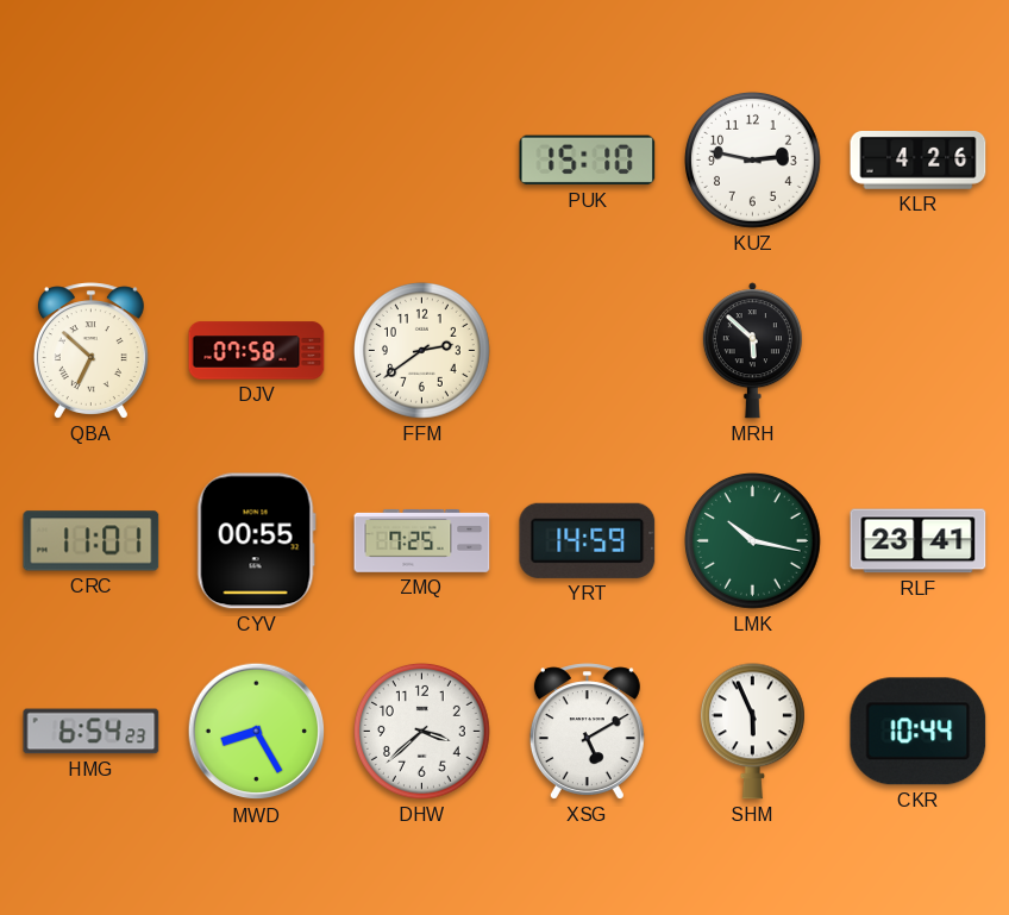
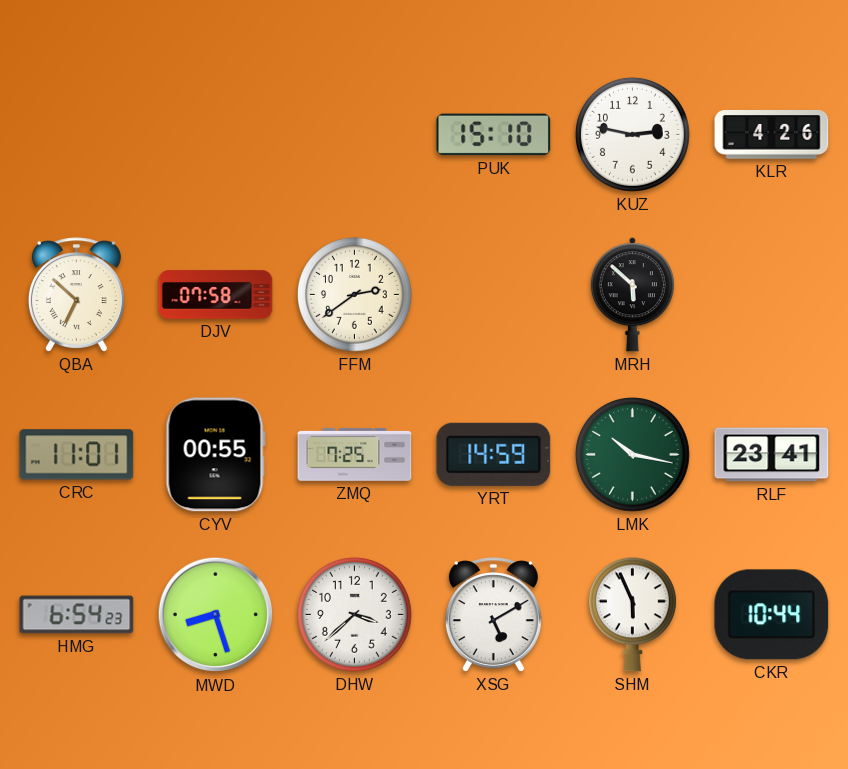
MWD: 8:25 -> 8:27
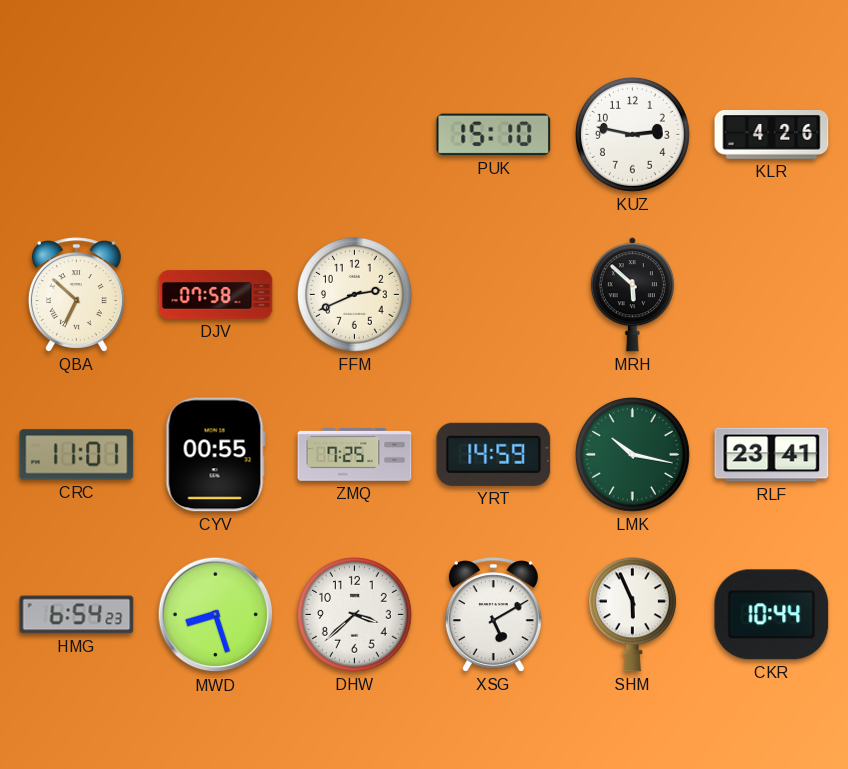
FFM: 2:39 -> 2:41
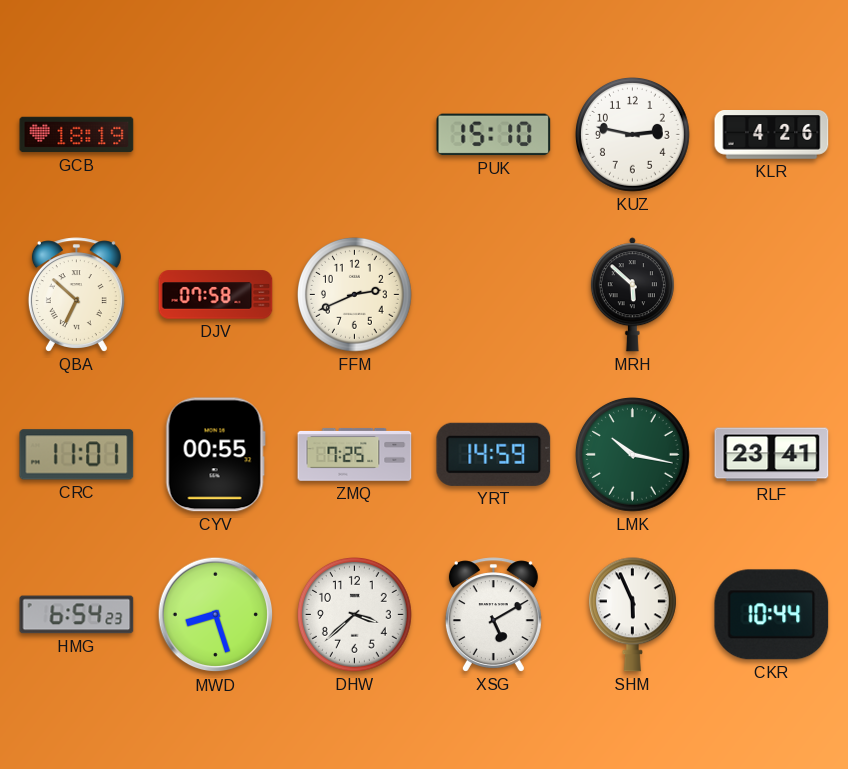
GCB: none -> 18:19
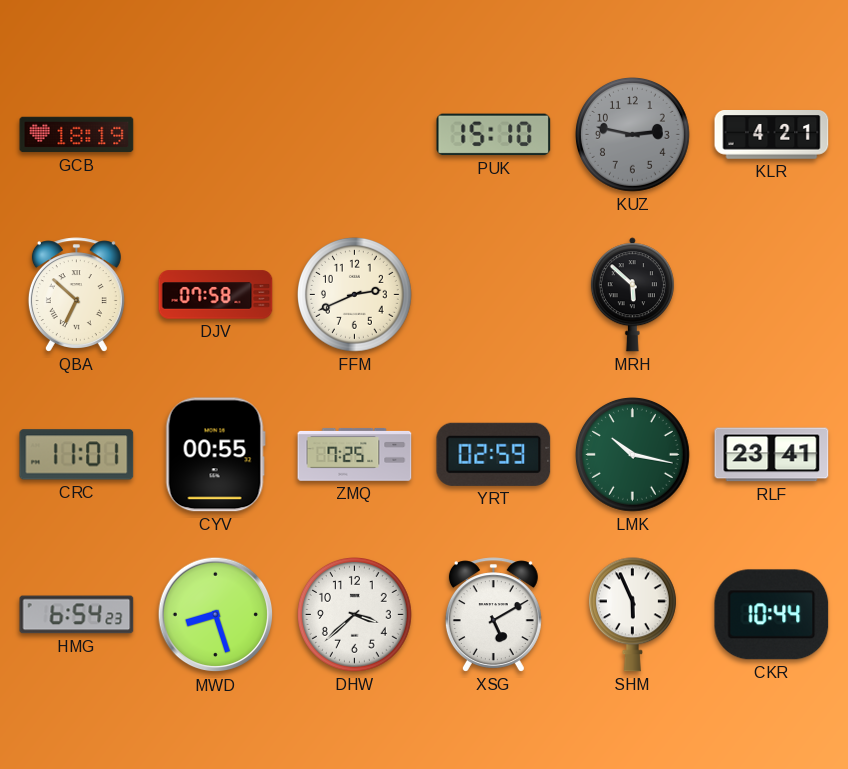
KUZ dial: white -> grey
KLR: 4:26 -> 4:21
YRT: 14:59 -> 02:59
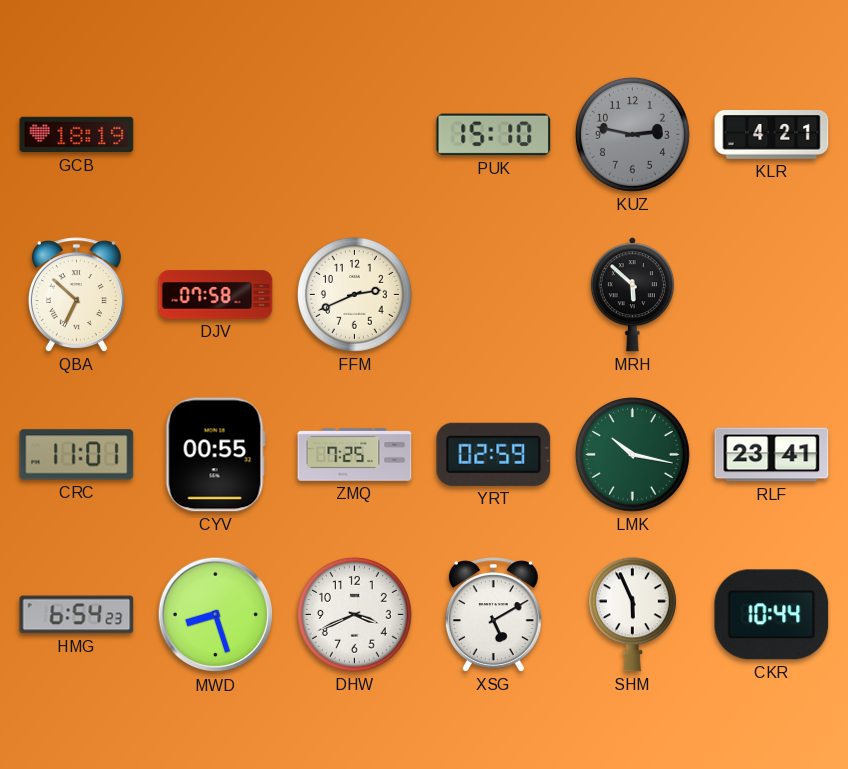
DHW: 3:38 -> 3:41
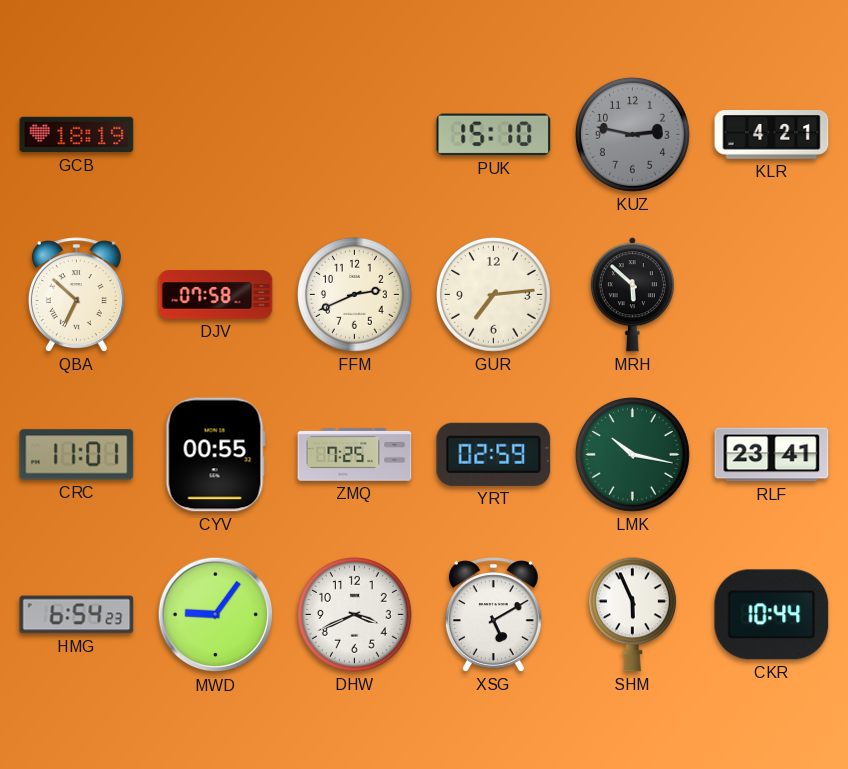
GUR: none -> 7:14
MWD: 8:27 -> 9:06
